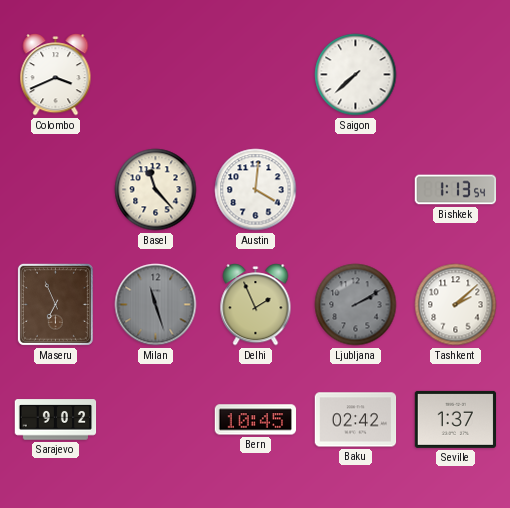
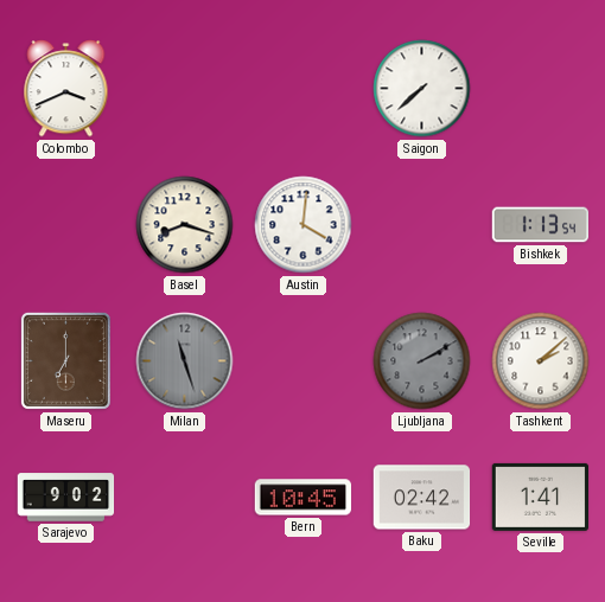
Basel: 11:23 -> 8:18
Maseru: 6:56 -> 7:00
Delhi: 1:56 -> none
Seville: 1:37 -> 1:41
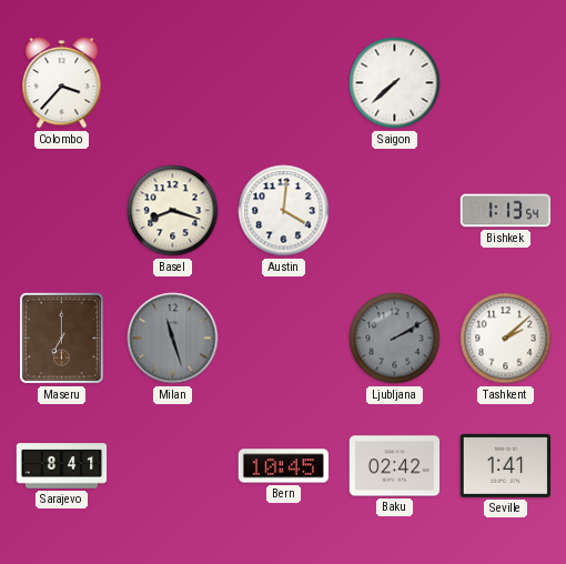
Colombo: 3:41 -> 3:37
Sarajevo: 9:02 -> 8:41
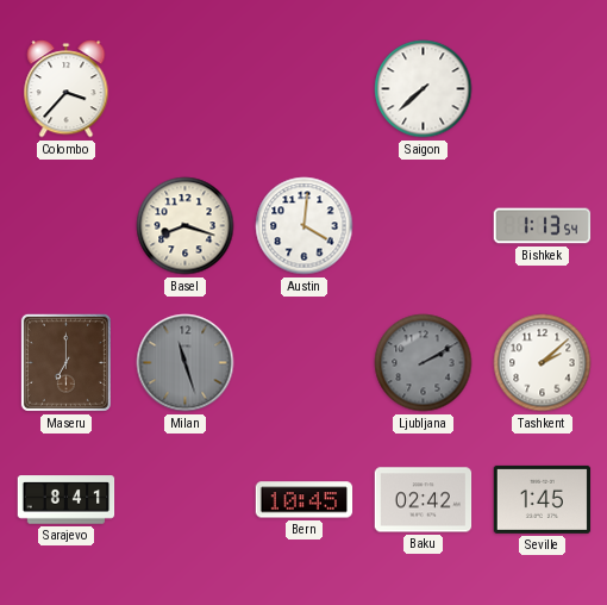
Seville: 1:41 -> 1:45
